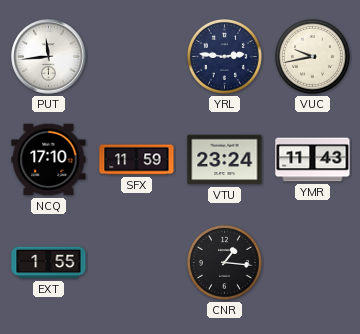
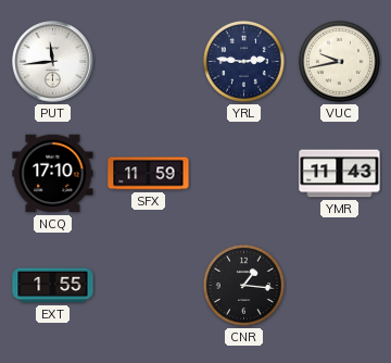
VTU: 23:24 -> none
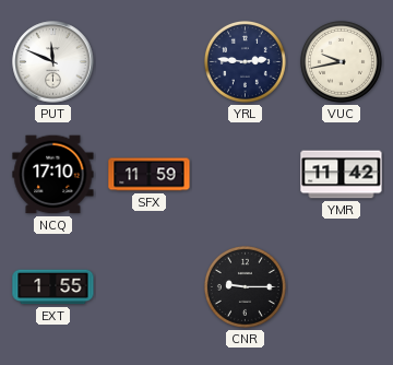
PUT: 11:44 -> 11:49
YMR: 11:43 -> 11:42
CNR: 1:16 -> 9:15
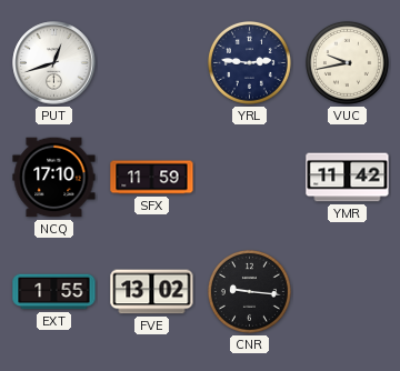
PUT: 11:49 -> 12:42
FVE: none -> 13:02
CNR: 9:15 -> 9:16
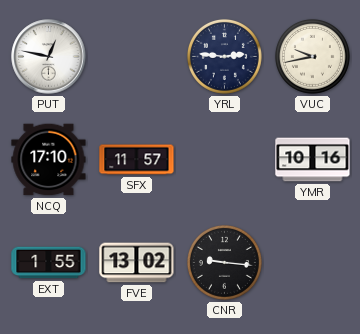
PUT: 12:42 -> 12:47
SFX: 11:59 -> 11:57
YMR: 11:42 -> 10:16
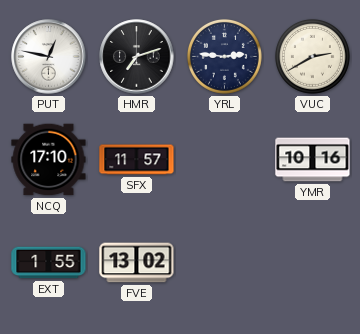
HMR: none -> 7:12
VUC: 9:43 -> 2:40
CNR: 9:16 -> none
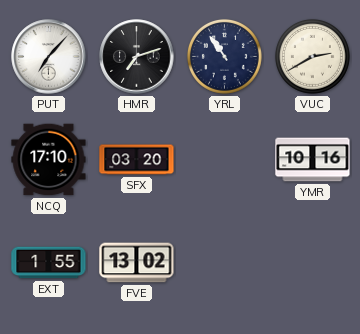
PUT: 12:47 -> 7:07
YRL: 2:46 -> 10:54
SFX: 11:57 -> 03:20
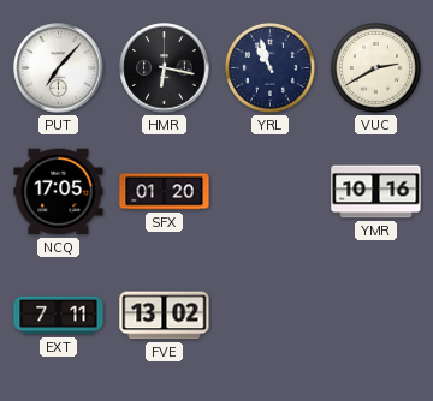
HMR: 7:12 -> 6:17
YRL: 10:54 -> 10:57
NCQ: 17:10 -> 17:05
SFX: 03:20 -> 01:20
EXT: 1:55 -> 7:11
